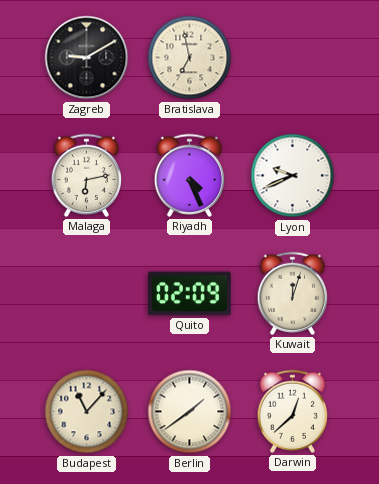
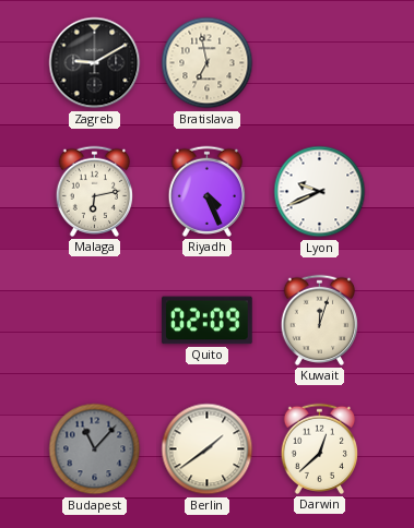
Budapest dial: cream -> grey
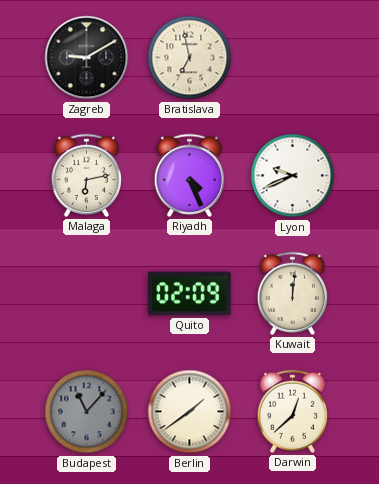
Kuwait: 12:03 -> 12:01
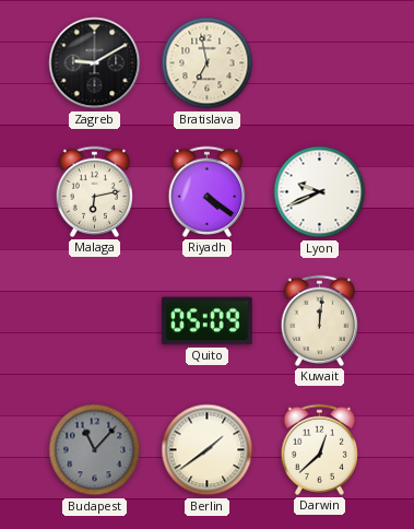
Riyadh: 4:26 -> 4:21
Quito: 02:09 -> 05:09
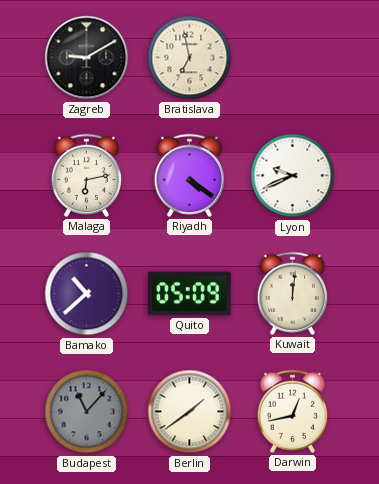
Bamako: none -> 10:38
Darwin: 12:38 -> 12:43
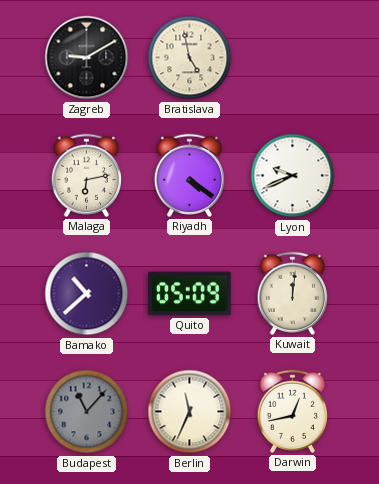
Bratislava: 6:58 -> 4:58
Berlin: 1:39 -> 11:34
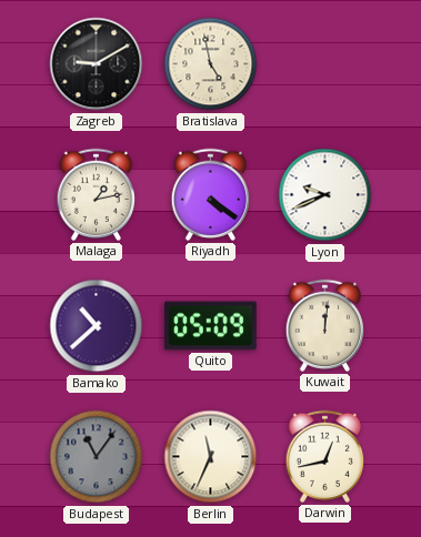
Malaga: 6:13 -> 1:13
Budapest: 11:07 -> 11:06
